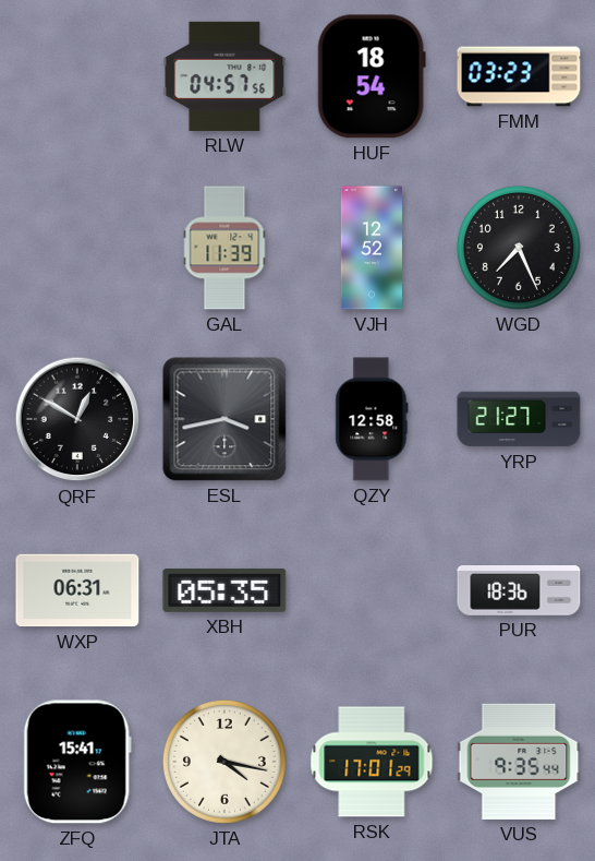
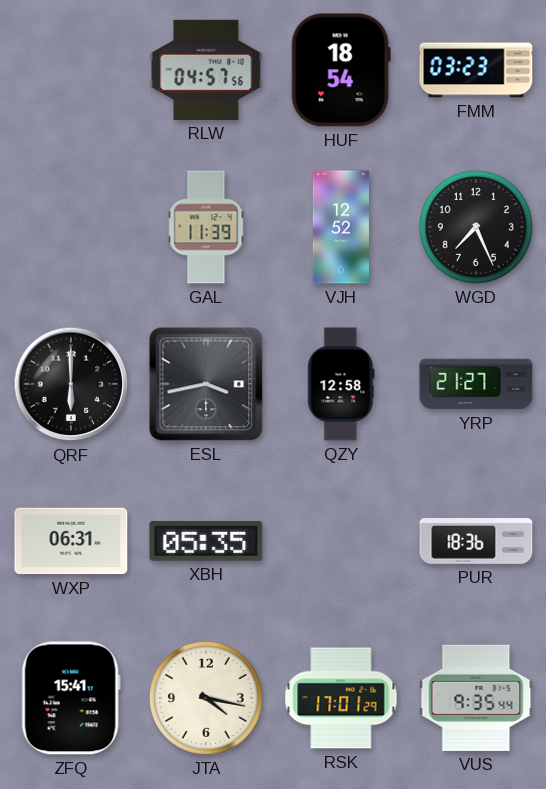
QRF: 12:50 -> 6:00
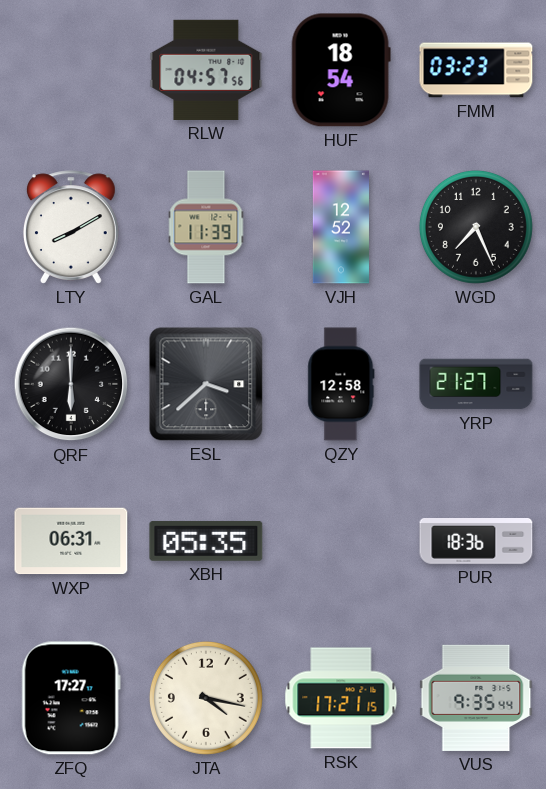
LTY: none -> 8:10
ESL: 3:43 -> 3:38
ZFQ: 15:41 -> 17:27
RSK: 17:01 -> 17:21
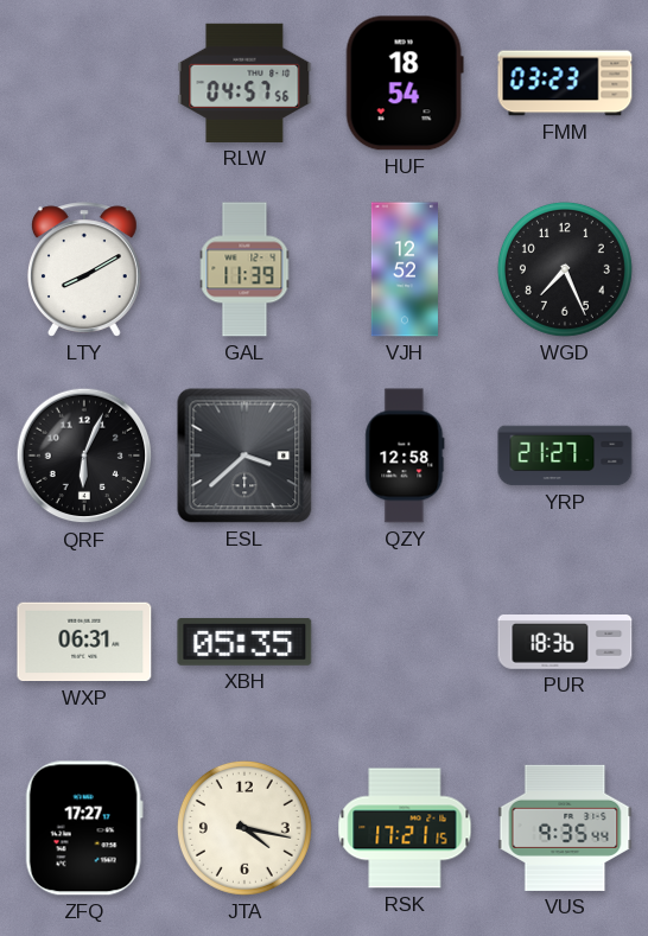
QRF: 6:00 -> 6:04
